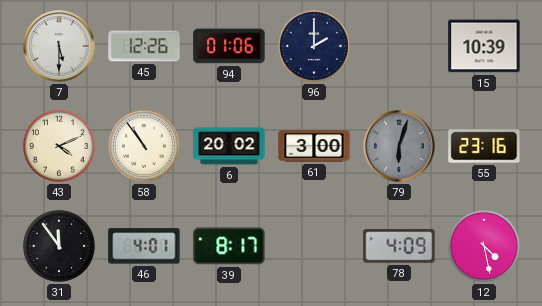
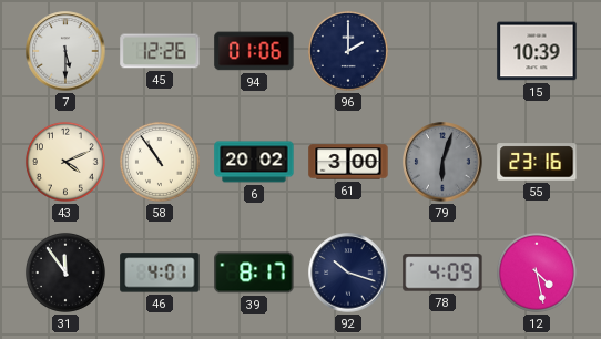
92: none -> 10:18
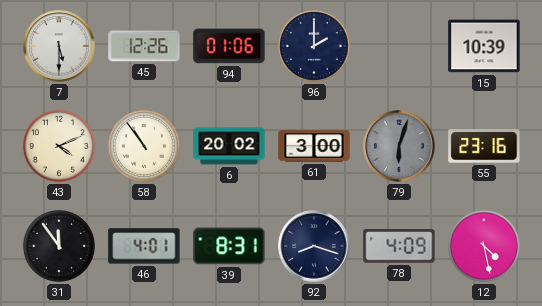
39: 8:17 -> 8:31
92: 10:18 -> 8:18
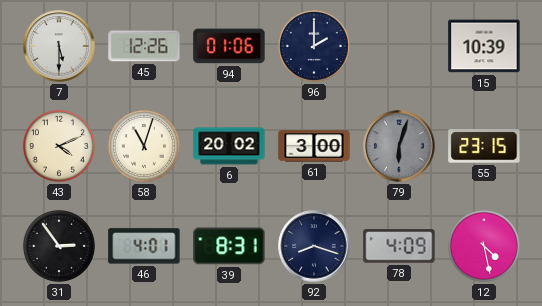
58: 10:54 -> 11:03
55: 23:16 -> 23:15
31: 11:54 -> 2:54
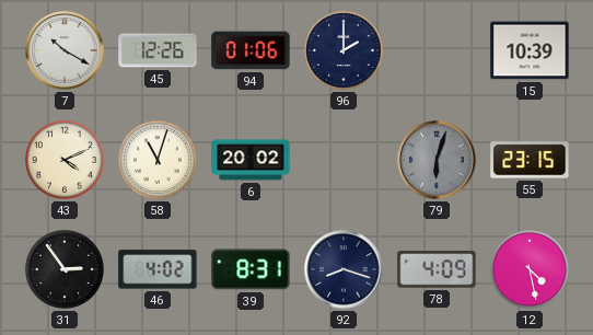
7: 5:30 -> 10:20
61: 3:00 -> none
46: 4:01 -> 4:02
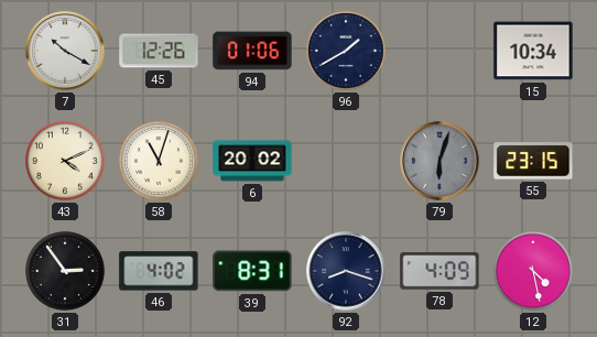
96: 2:00 -> 1:40
15: 10:39 -> 10:34
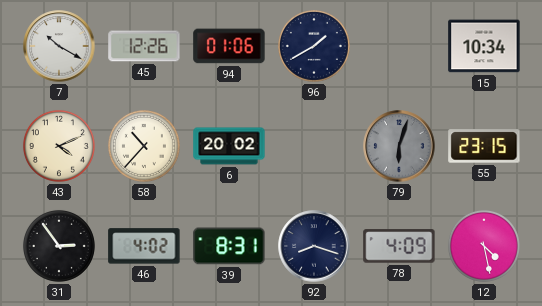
58: 11:03 -> 10:37
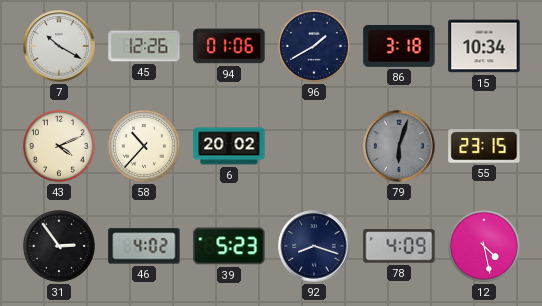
86: none -> 3:18
39: 8:31 -> 5:23
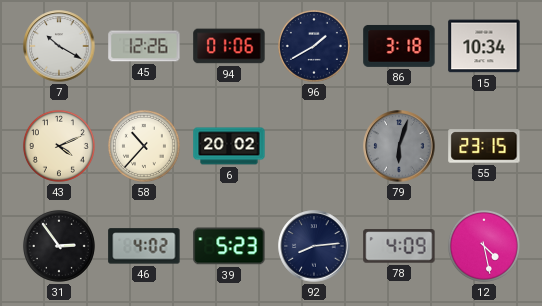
92: 8:18 -> 8:14
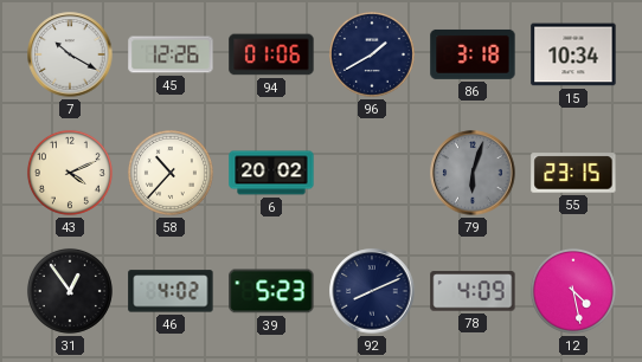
31: 2:54 -> 12:54
92: 8:14 -> 8:11
